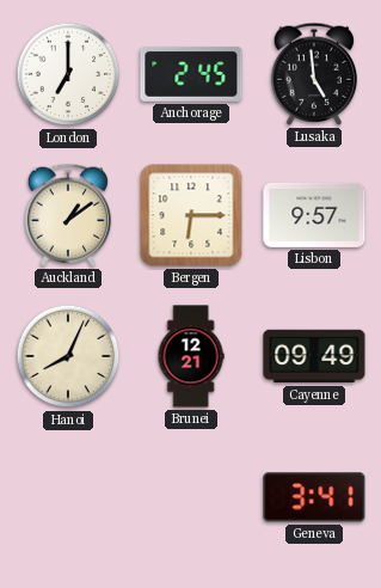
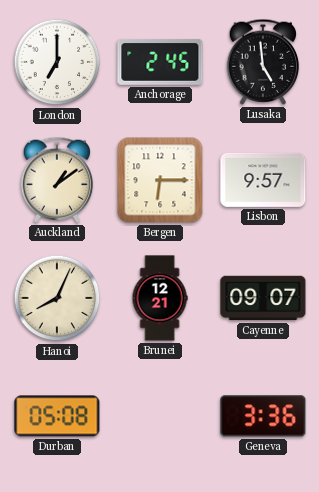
Cayenne: 09:49 -> 09:07
Durban: none -> 05:08
Geneva: 3:41 -> 3:36
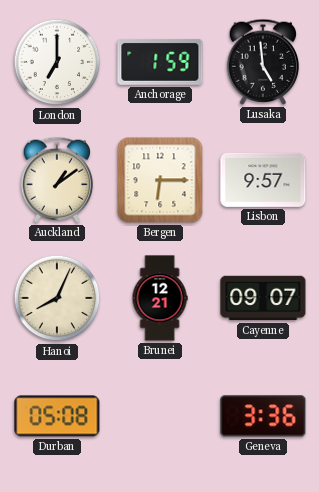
Anchorage: 2:45 -> 1:59
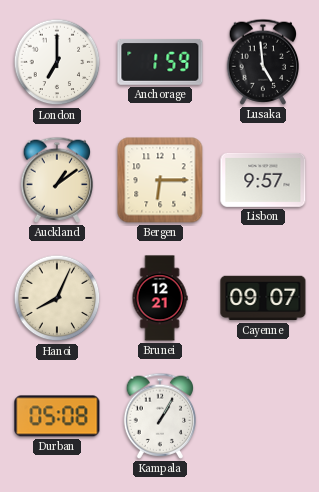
Kampala: none -> 1:05
Geneva: 3:36 -> none
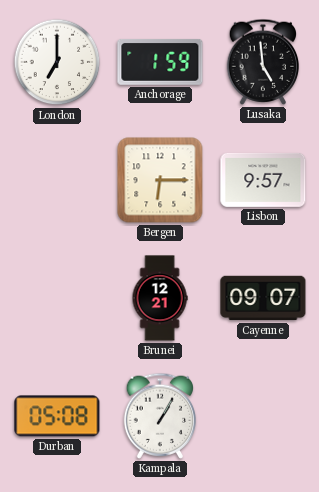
Auckland: 1:09 -> none
Hanoi: 8:04 -> none
